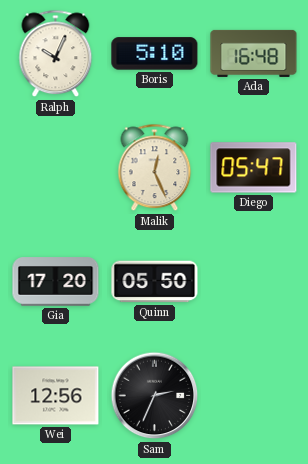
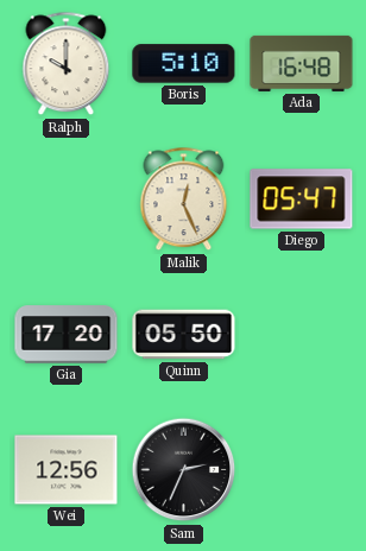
Ralph: 10:04 -> 10:00
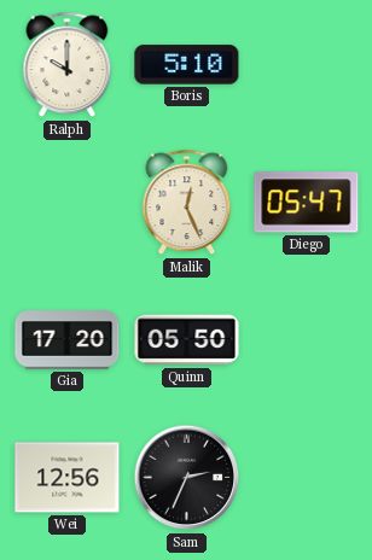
Ada: 16:48 -> none
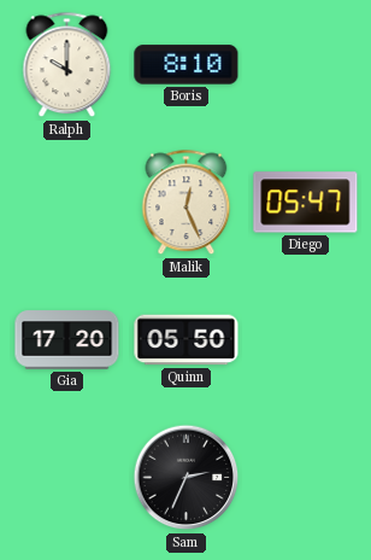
Boris: 5:10 -> 8:10
Wei: 12:56 -> none
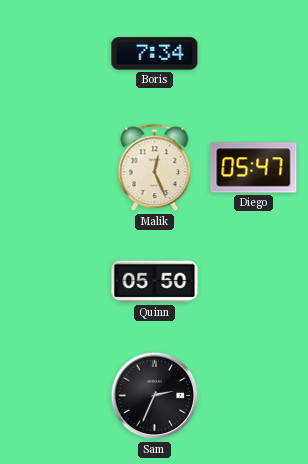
Ralph: 10:00 -> none
Boris: 8:10 -> 7:34
Gia: 17:20 -> none
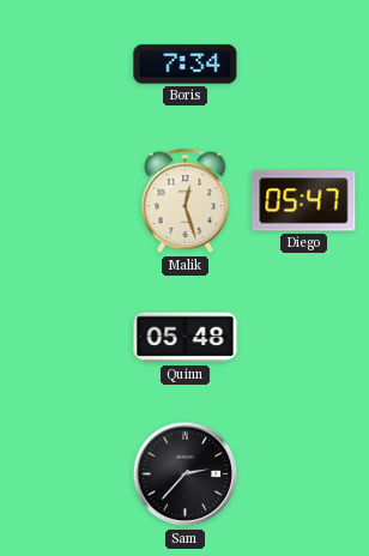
Malik: 12:26 -> 12:27
Quinn: 05:50 -> 05:48
Sam: 2:34 -> 2:37
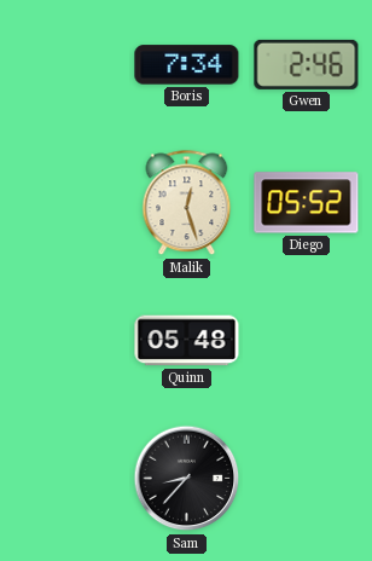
Gwen: none -> 2:46
Diego: 05:47 -> 05:52
Sam: 2:37 -> 8:37
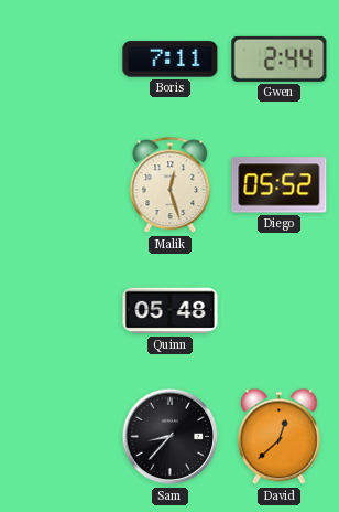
Boris: 7:34 -> 7:11
Gwen: 2:46 -> 2:44
David: none -> 12:38
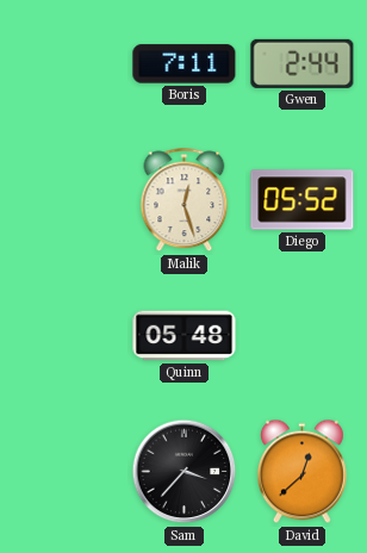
Sam: 8:37 -> 3:37
